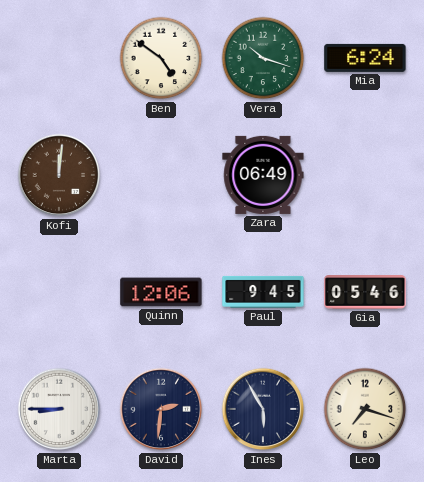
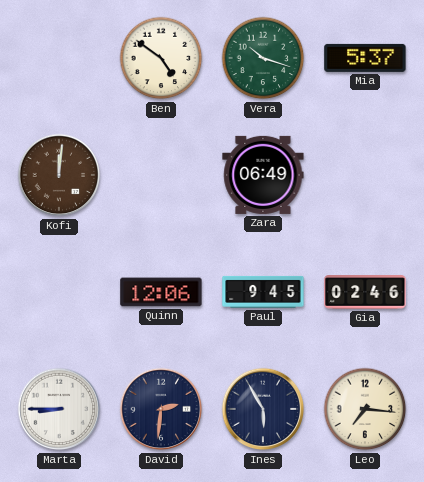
Mia: 6:24 -> 5:37
Gia: 05:46 -> 02:46
Leo: 7:18 -> 7:16
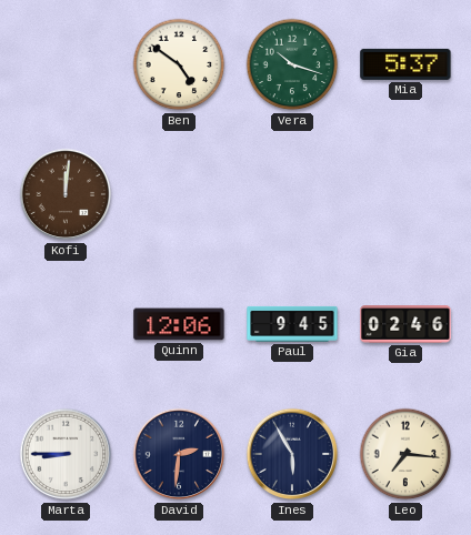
Zara: 06:49 -> none
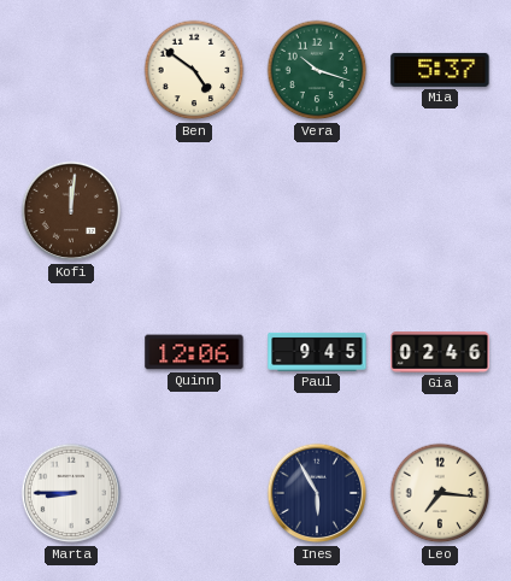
David: 2:31 -> none
